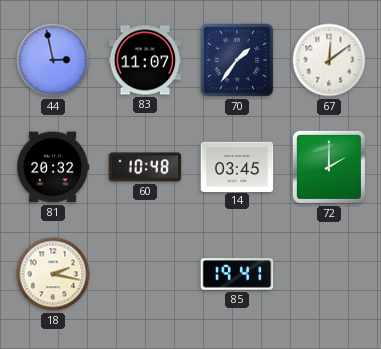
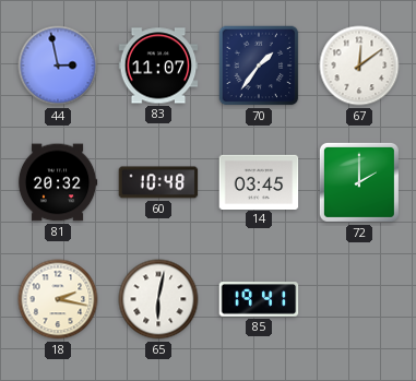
65: none -> 6:02
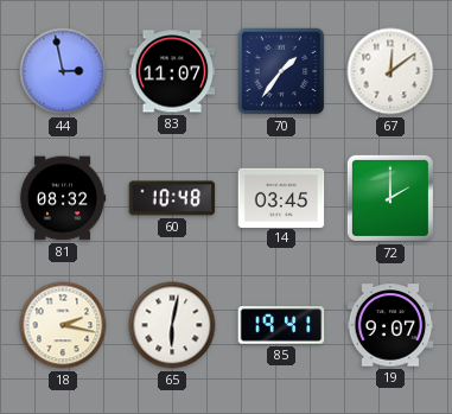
81: 20:32 -> 08:32
19: none -> 9:07
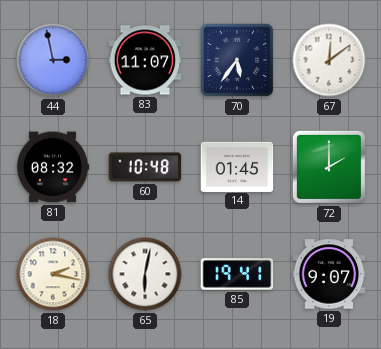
70: 1:36 -> 5:36
14: 03:45 -> 01:45
